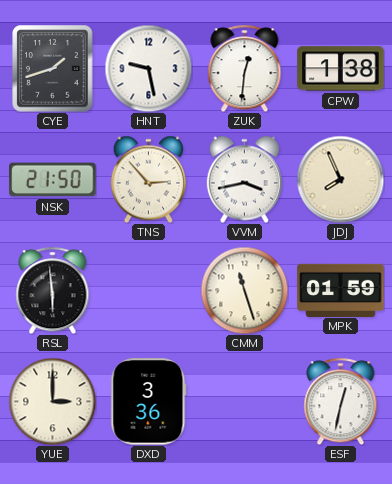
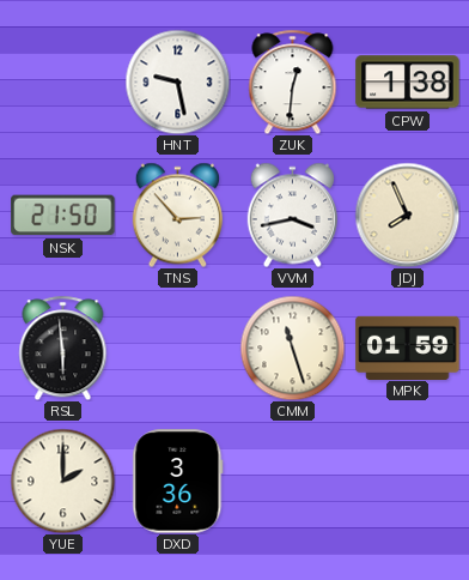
CYE: 1:42 -> none
YUE: 3:00 -> 2:00
ESF: 12:32 -> none
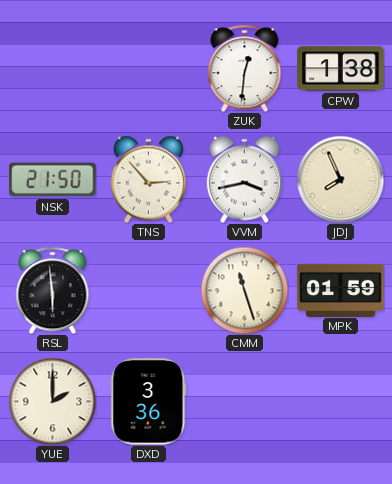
HNT: 9:28 -> none
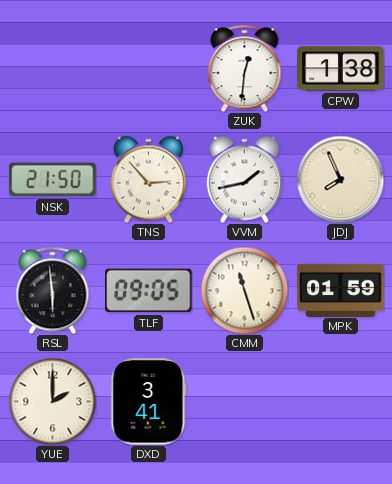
VVM: 3:43 -> 1:43
TLF: none -> 09:05
DXD: 3:36 -> 3:41
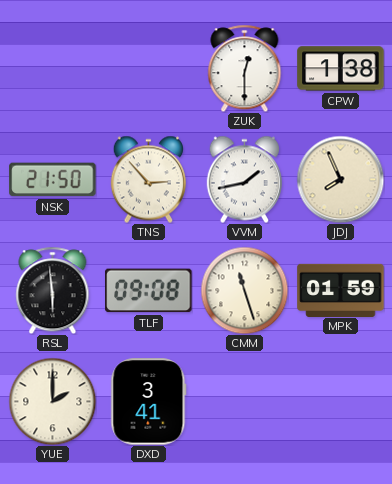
ZUK: 12:31 -> 12:30
TLF: 09:05 -> 09:08
